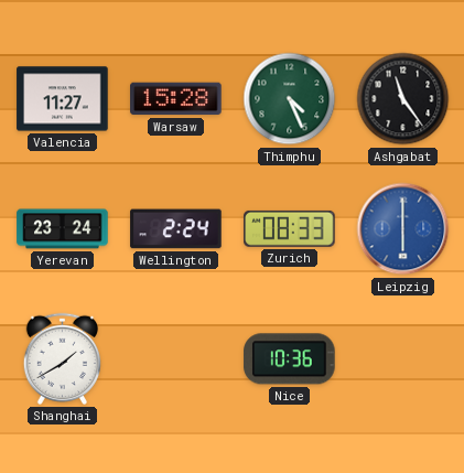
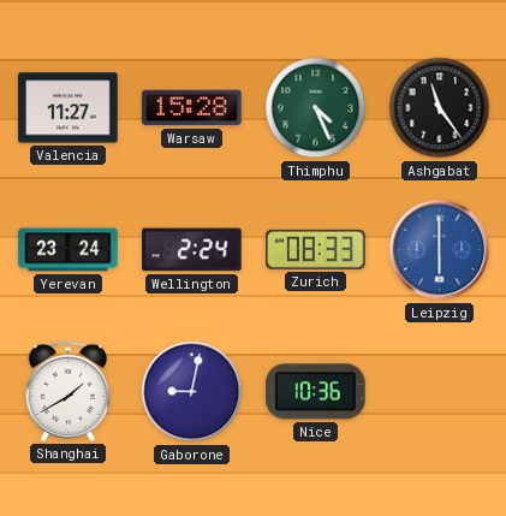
Gaborone: none -> 9:02
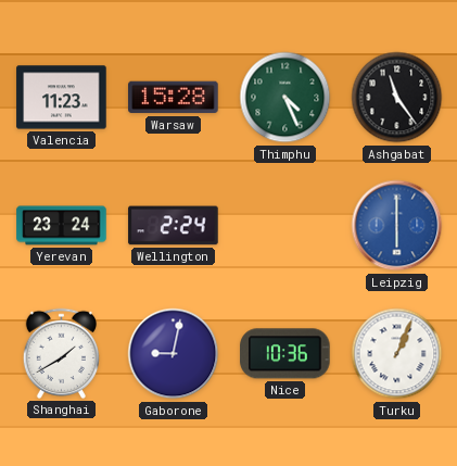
Valencia: 11:27 -> 11:23
Zurich: 08:33 -> none
Turku: none -> 1:04
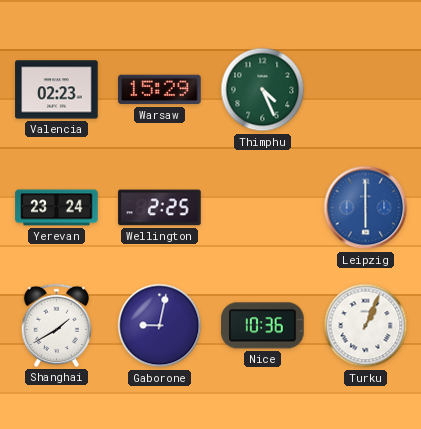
Valencia: 11:23 -> 02:23
Warsaw: 15:28 -> 15:29
Ashgabat: 11:24 -> none
Wellington: 2:24 -> 2:25
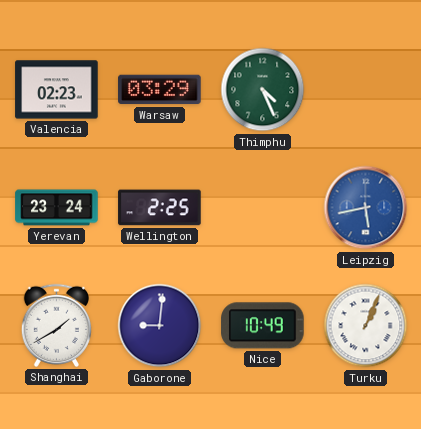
Warsaw: 15:29 -> 03:29
Leipzig: 6:00 -> 5:43
Gaborone: 9:02 -> 9:01
Nice: 10:36 -> 10:49
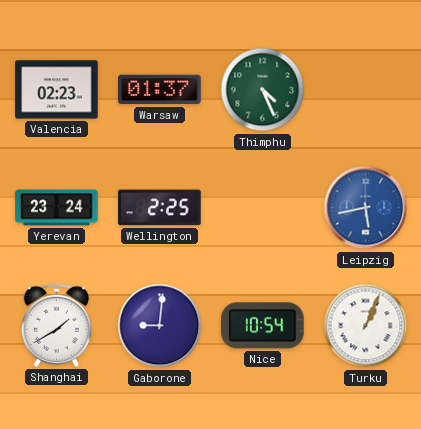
Warsaw: 03:29 -> 01:37
Nice: 10:49 -> 10:54
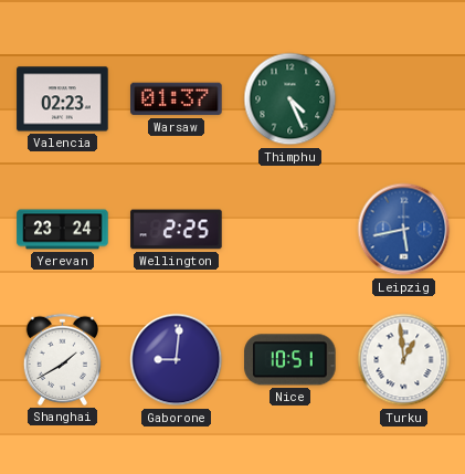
Nice: 10:54 -> 10:51
Turku: 1:04 -> 12:59
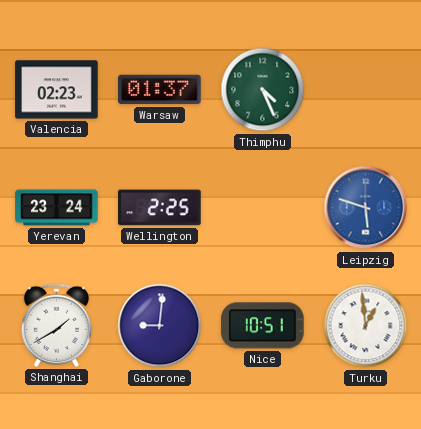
Leipzig: 5:43 -> 5:48
